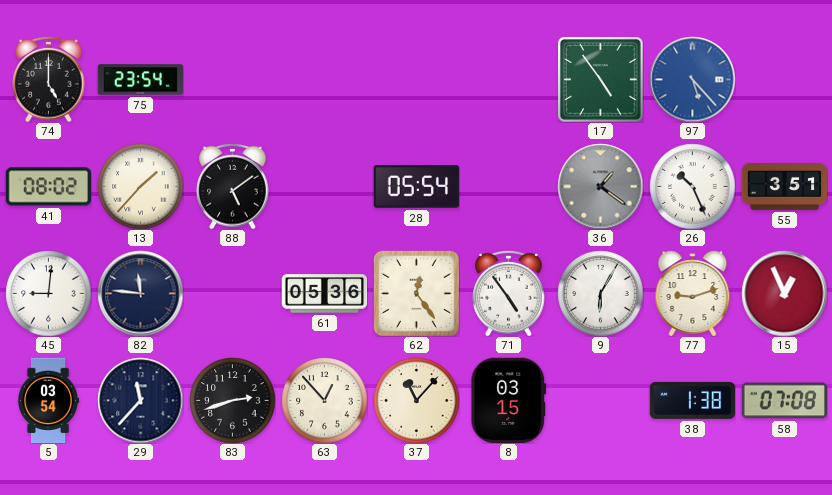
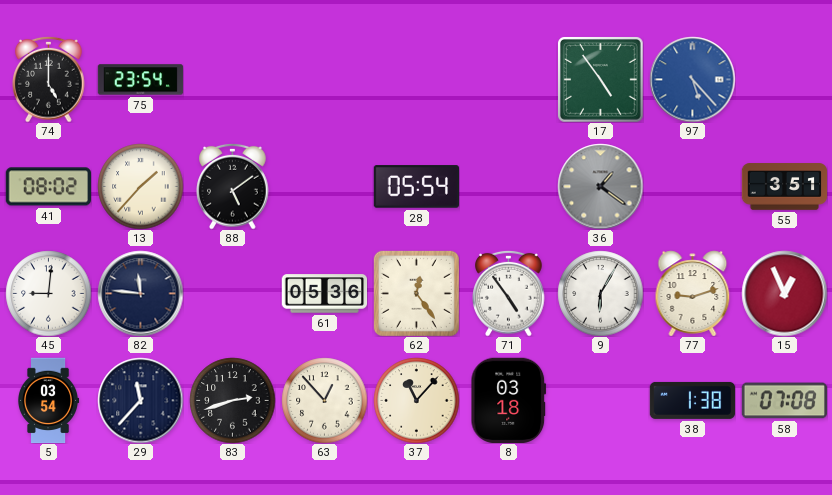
26: 10:26 -> none
8: 03:15 -> 03:18
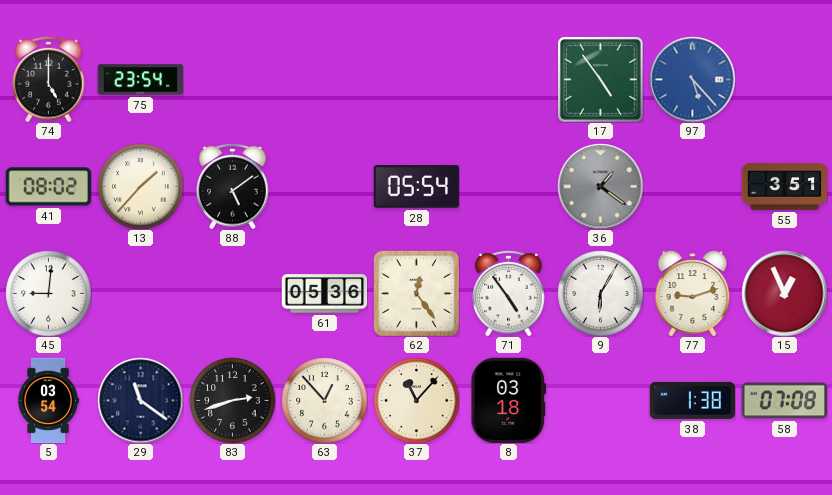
82: 11:46 -> none
29: 11:37 -> 11:21
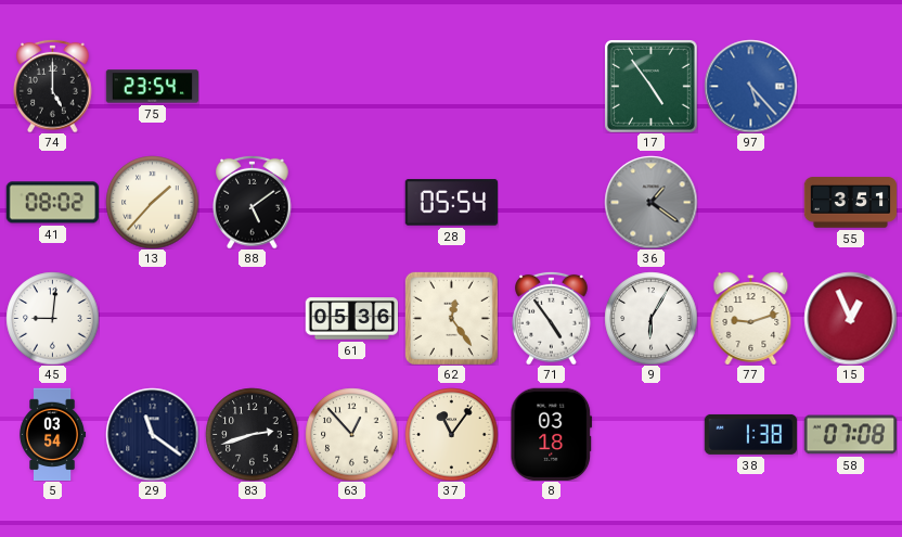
37: 11:07 -> 11:06
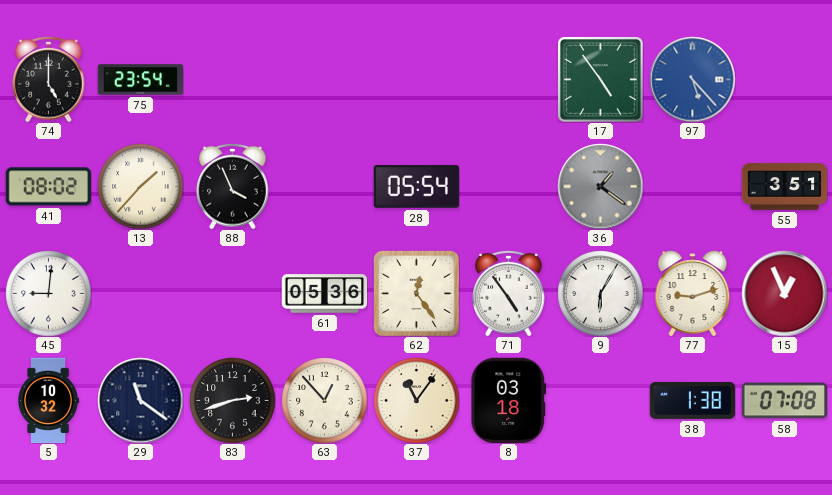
88: 5:09 -> 3:56
5: 03:54 -> 10:32
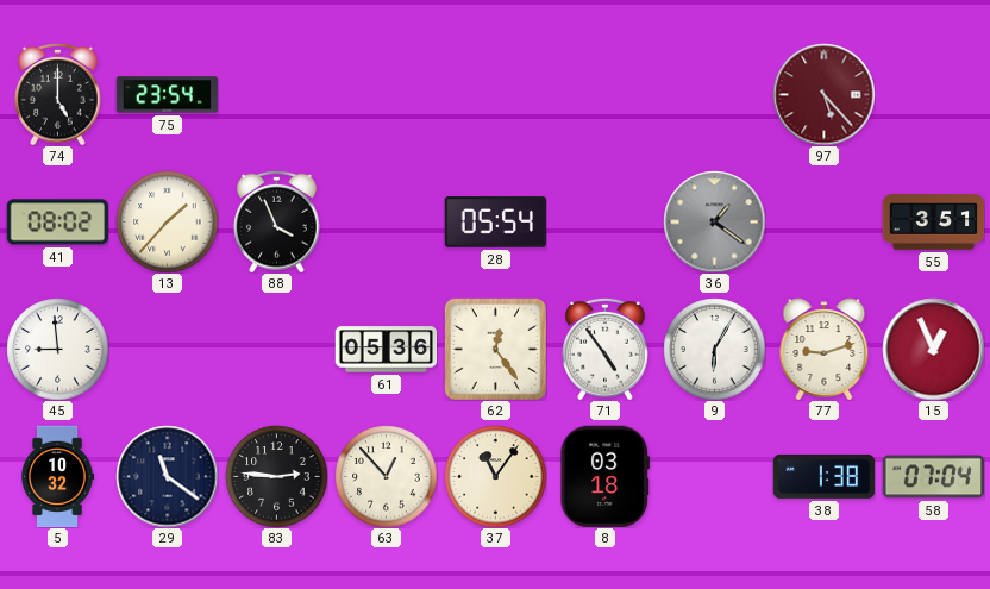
17: 4:54 -> none
97 dial: blue -> burgundy
45: 9:01 -> 8:59
83: 2:42 -> 2:46
58: 07:08 -> 07:04
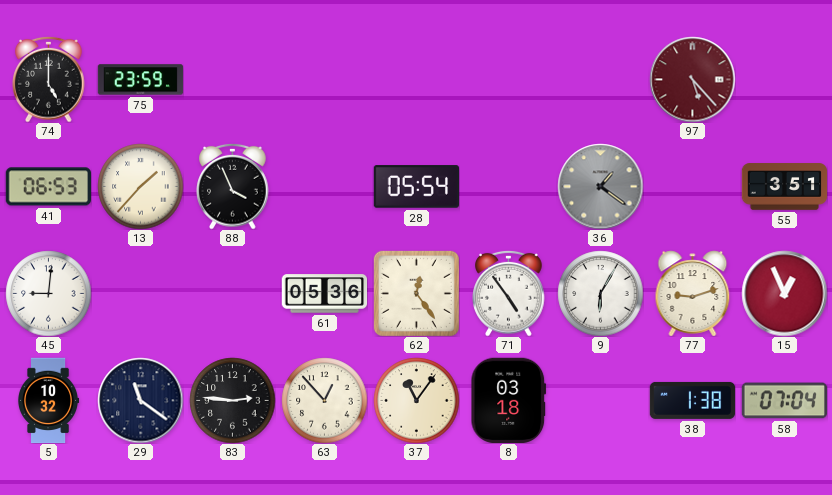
75: 23:54 -> 23:59
41: 08:02 -> 06:53
45: 8:59 -> 9:01
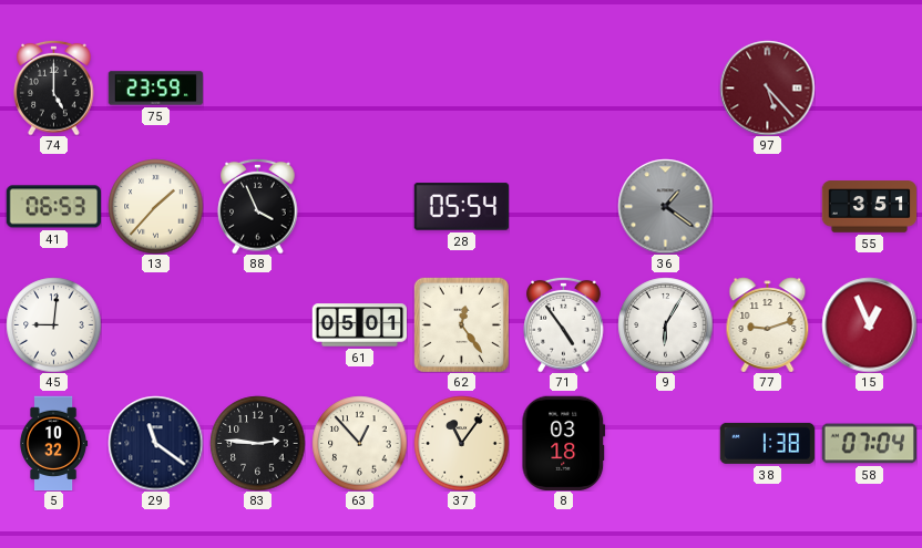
61: 05:36 -> 05:01
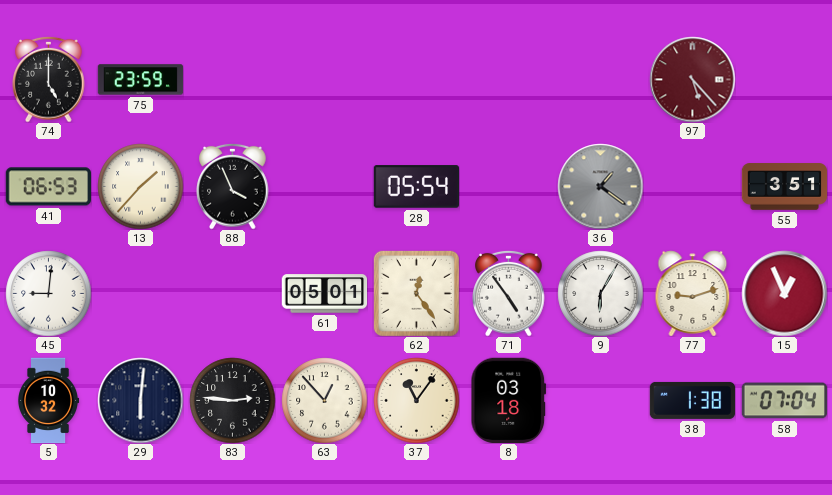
29: 11:21 -> 6:01
